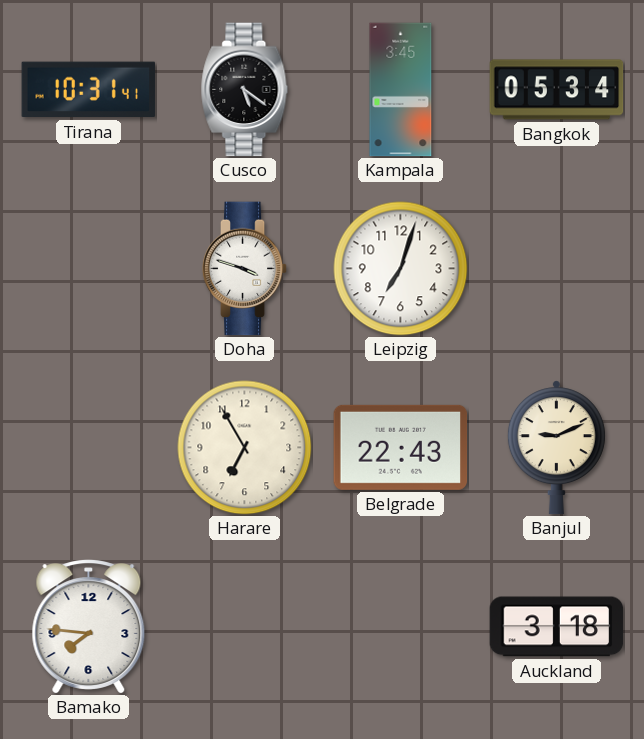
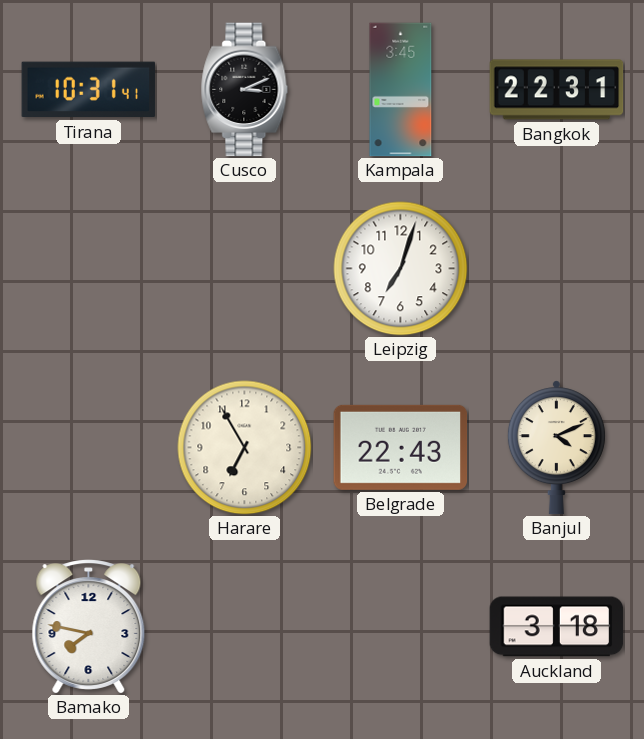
Cusco: 5:21 -> 3:11
Bangkok: 05:34 -> 22:31
Doha: 3:48 -> none
Banjul: 9:11 -> 4:11
Bamako: 7:46 -> 7:47
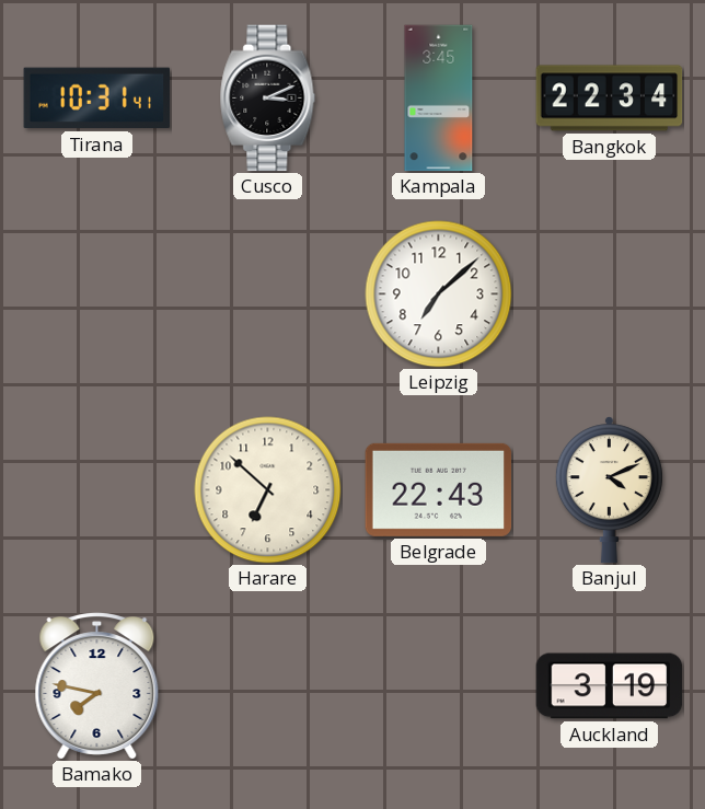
Bangkok: 22:31 -> 22:34
Leipzig: 7:03 -> 7:08
Harare: 6:55 -> 6:52
Auckland: 3:18 -> 3:19
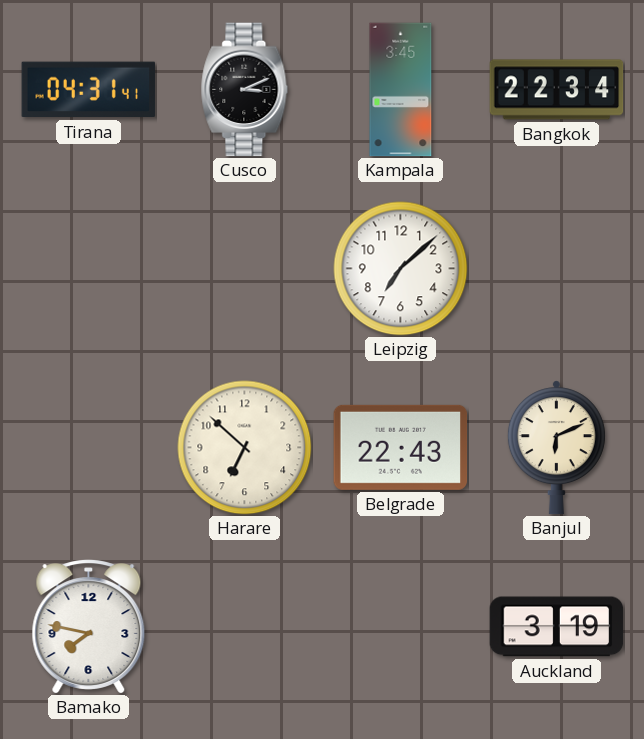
Tirana: 10:31 -> 04:31
Banjul: 4:11 -> 6:11
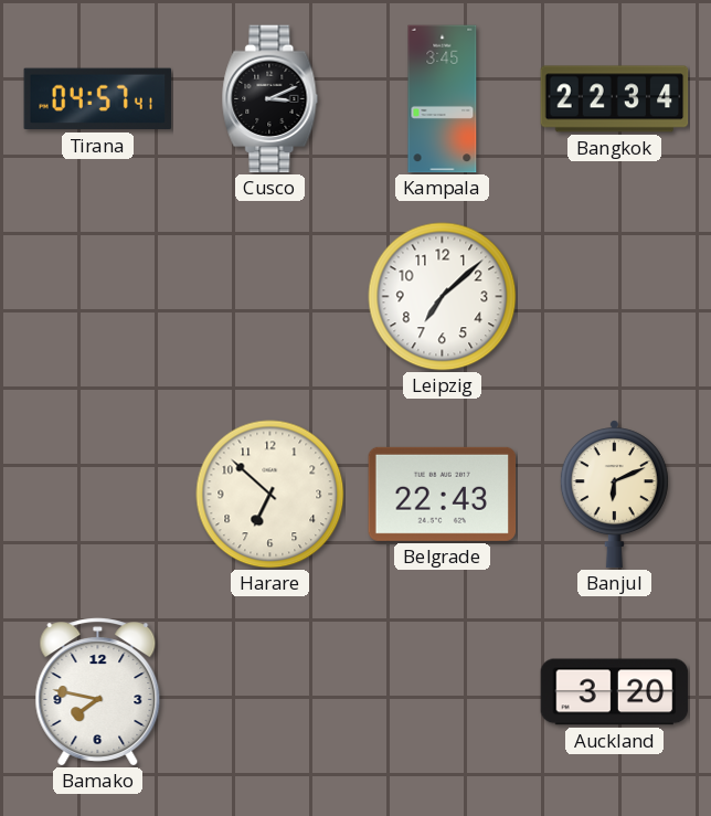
Tirana: 04:31 -> 04:57
Auckland: 3:19 -> 3:20
